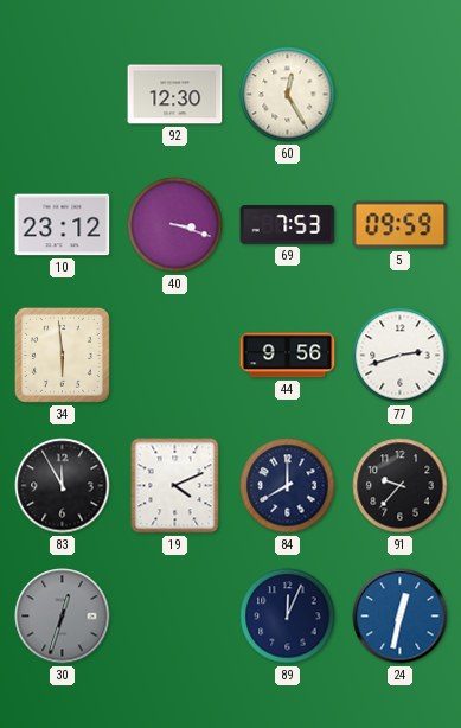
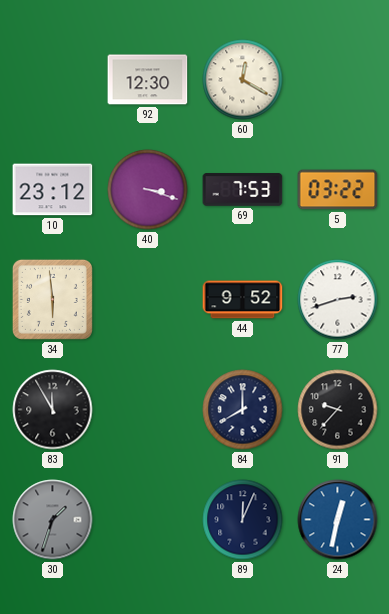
60: 12:25 -> 12:20
5: 09:59 -> 03:22
44: 9:56 -> 9:52
19: 4:11 -> none
30: 12:33 -> 1:33
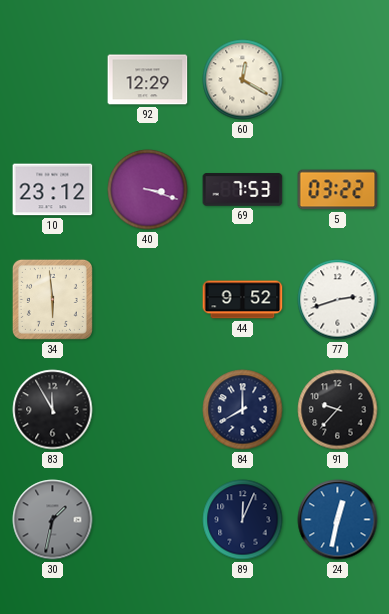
92: 12:30 -> 12:29
30: 1:33 -> 1:32
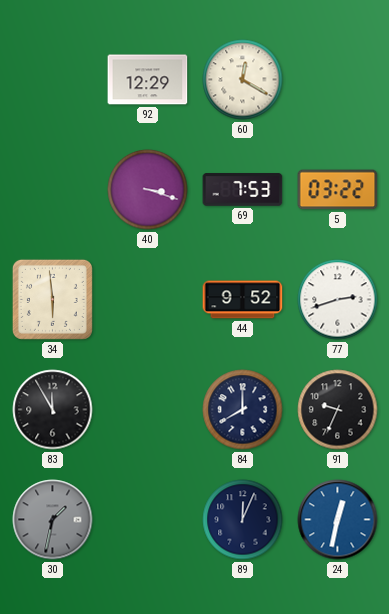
10: 23:12 -> none
91: 9:37 -> 9:34
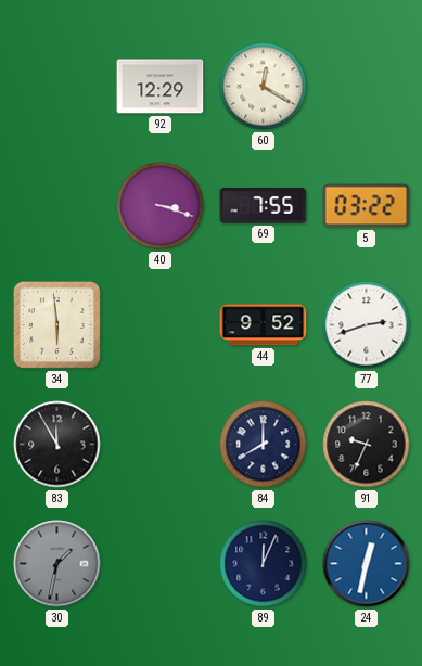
69: 7:53 -> 7:55
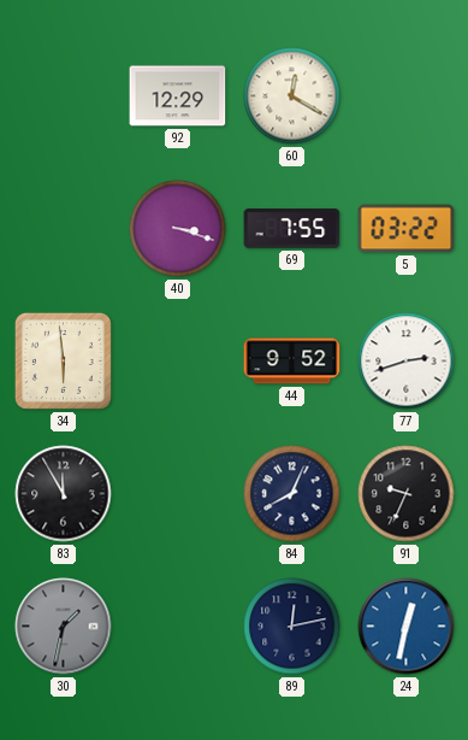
84: 8:00 -> 8:04
89: 12:04 -> 12:13
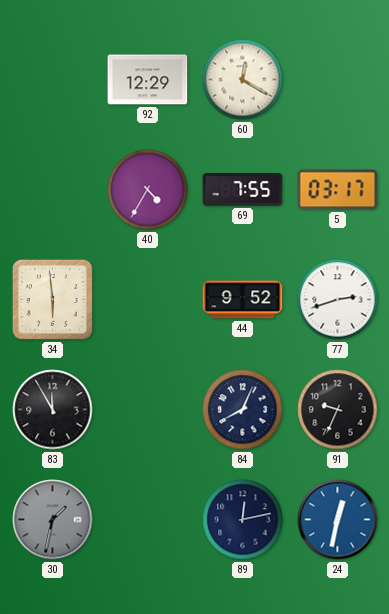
40: 3:18 -> 4:35
5: 03:22 -> 03:17
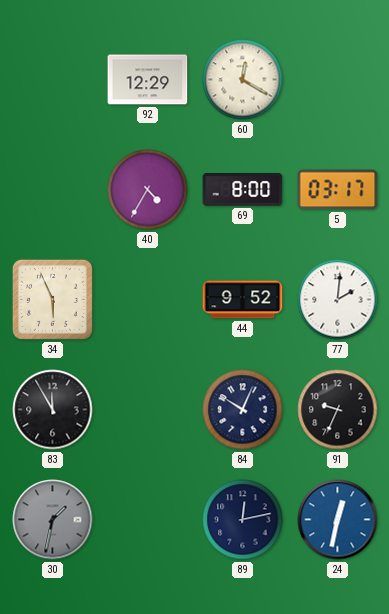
69: 7:55 -> 8:00
34: 5:59 -> 5:56
77: 2:42 -> 2:01
84: 8:04 -> 10:04
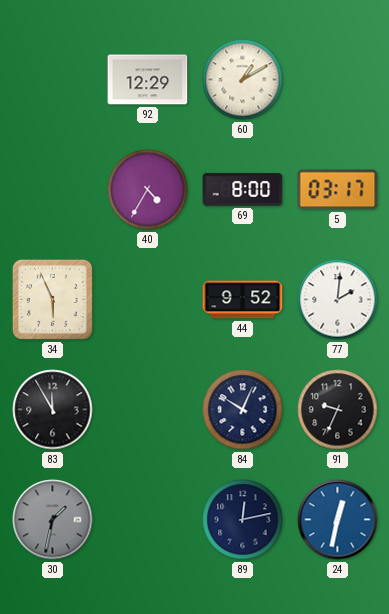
60: 12:20 -> 1:10
